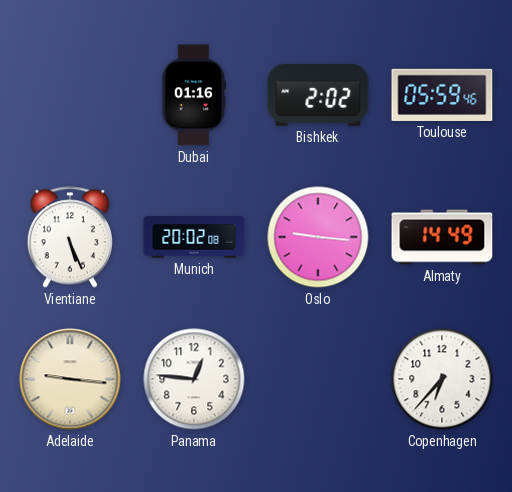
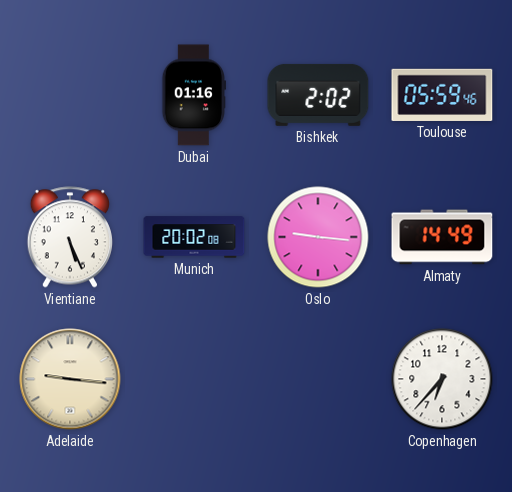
Panama: 12:46 -> none
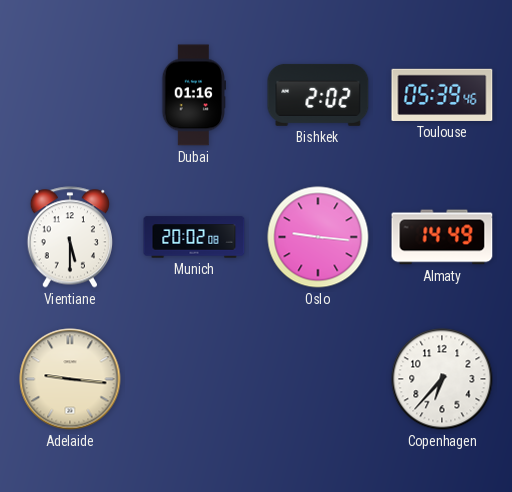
Toulouse: 05:59 -> 05:39
Vientiane: 5:26 -> 5:30
